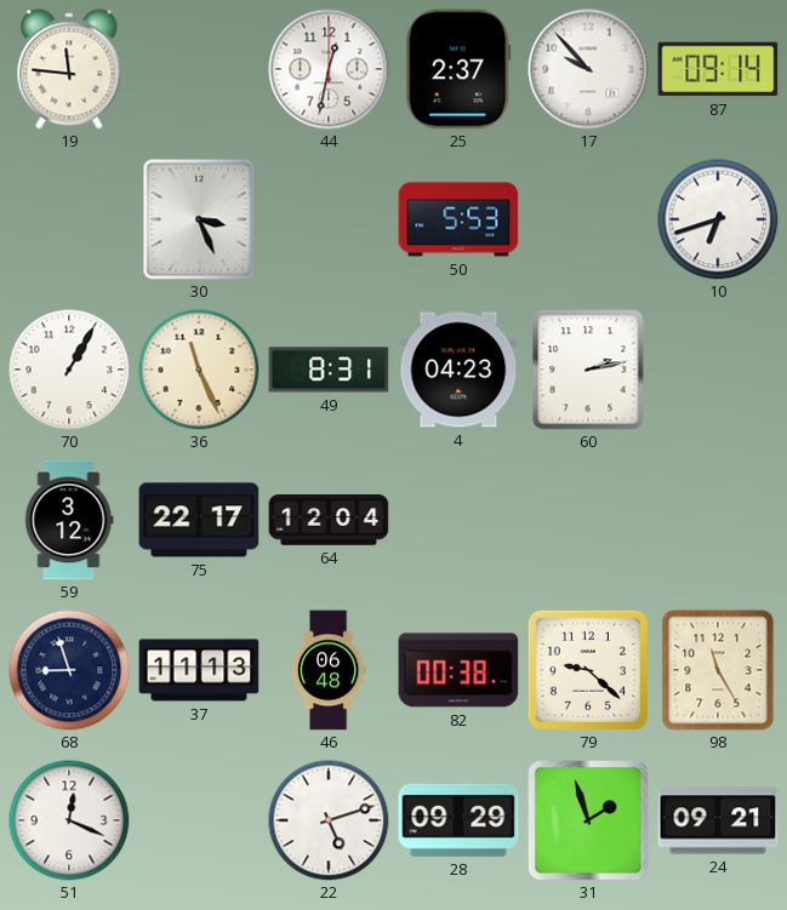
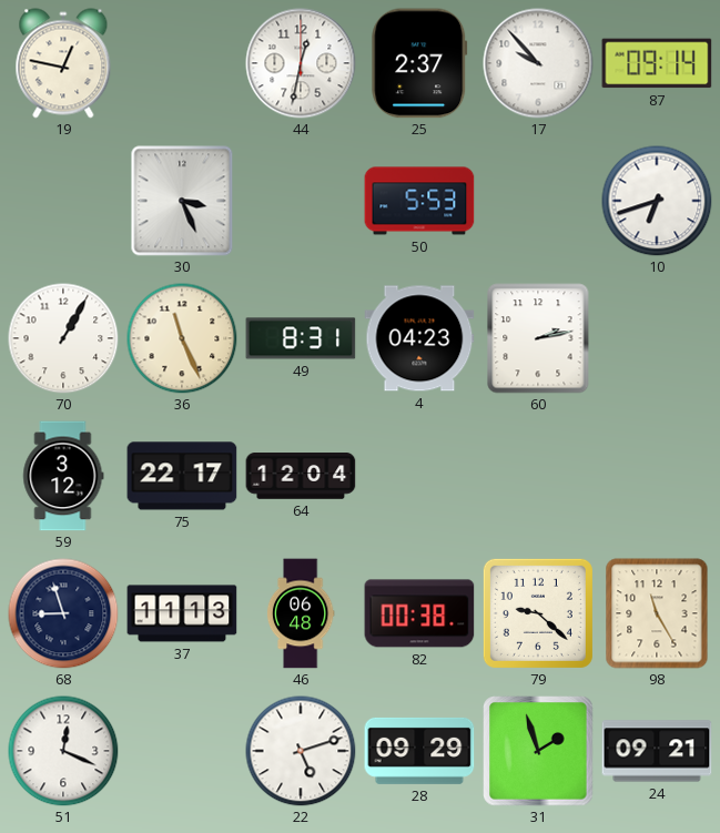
19: 11:46 -> 12:47
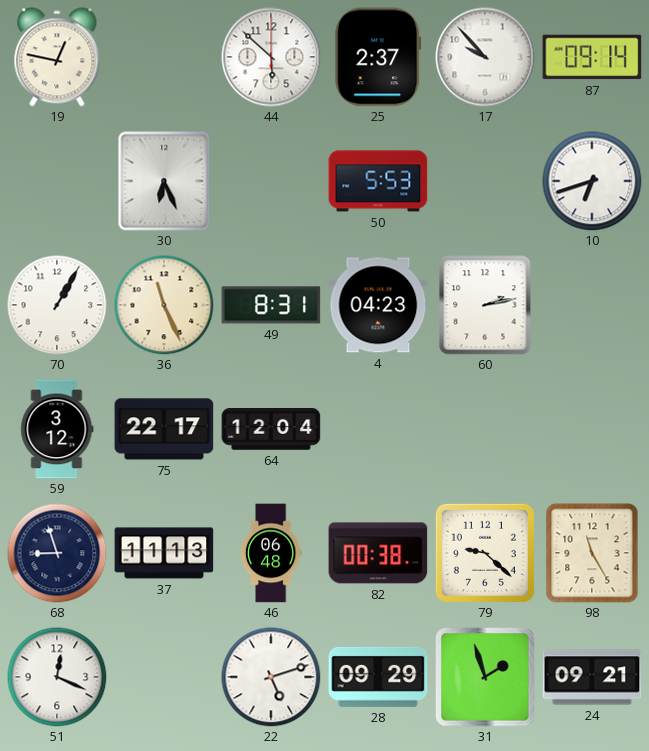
44: 12:32 -> 5:52
30: 3:26 -> 6:26
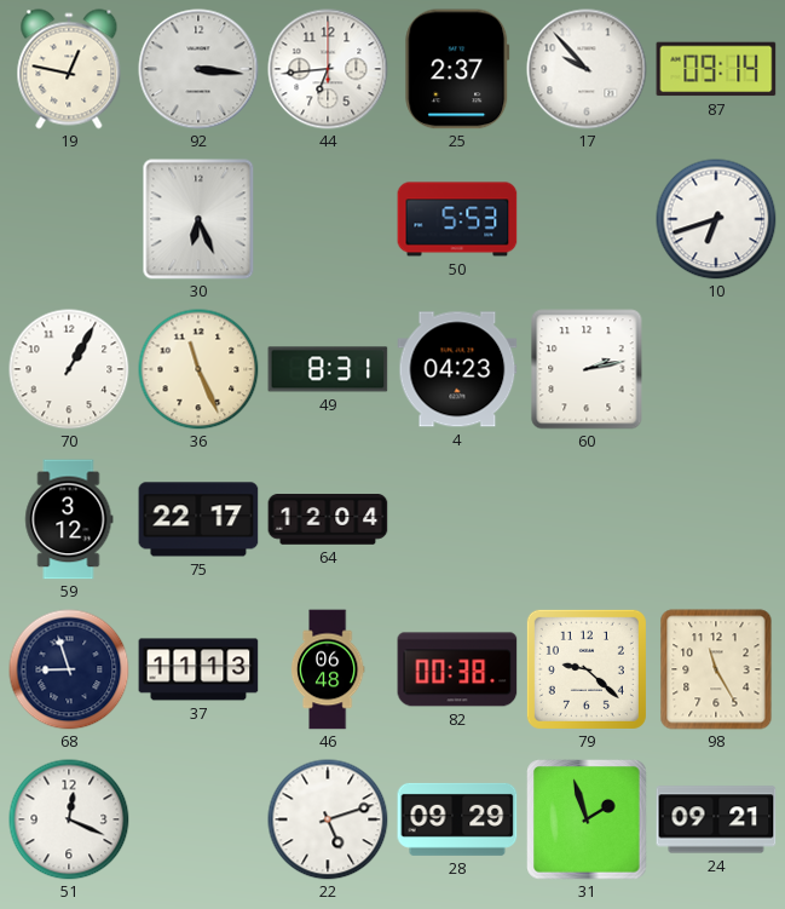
92: none -> 3:16
44: 5:52 -> 6:44
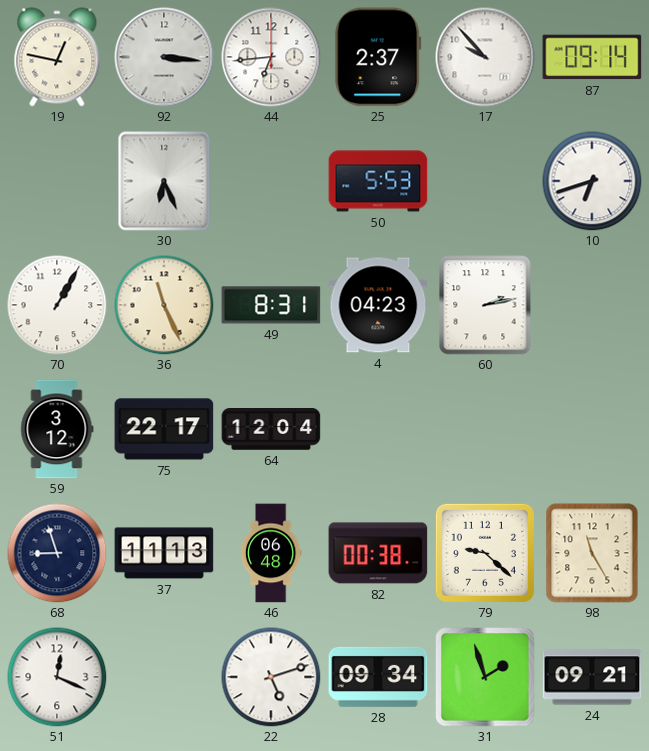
28: 09:29 -> 09:34
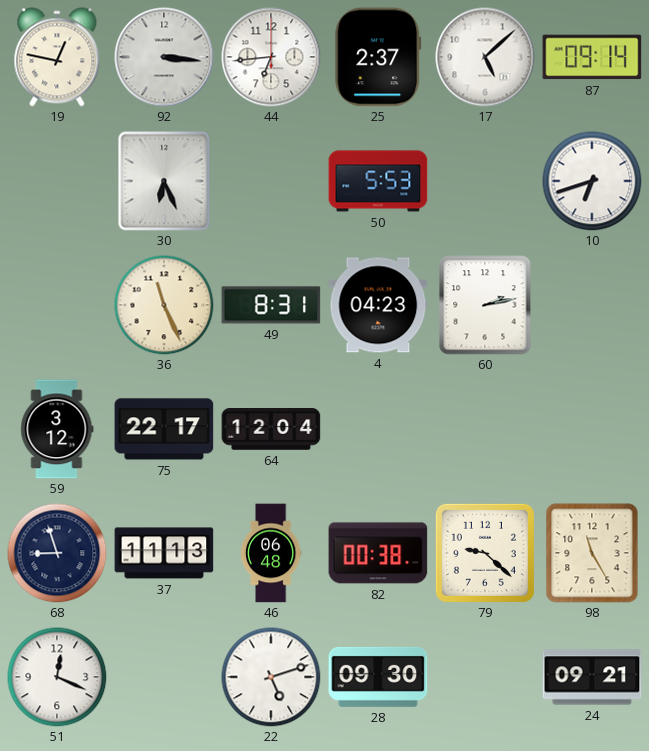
17: 9:53 -> 5:08
70: 1:05 -> none
28: 09:34 -> 09:30
31: 1:57 -> none
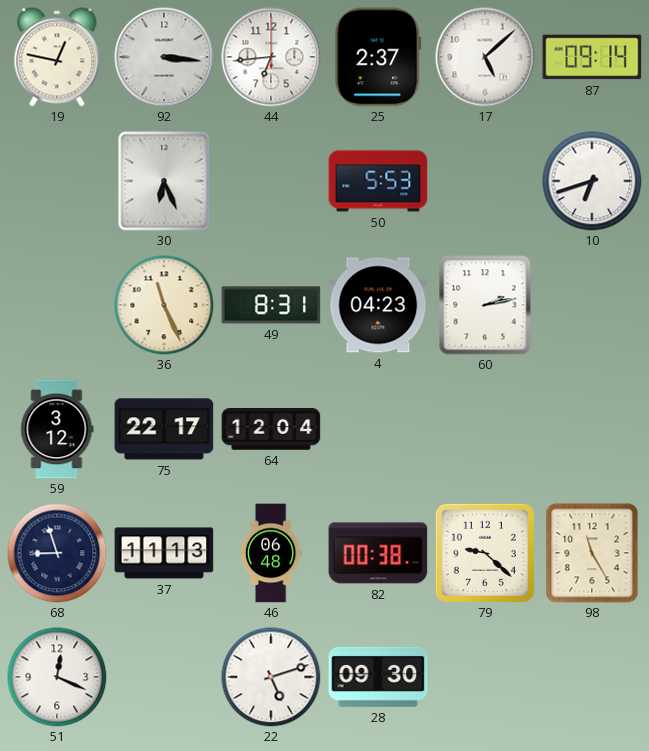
24: 09:21 -> none
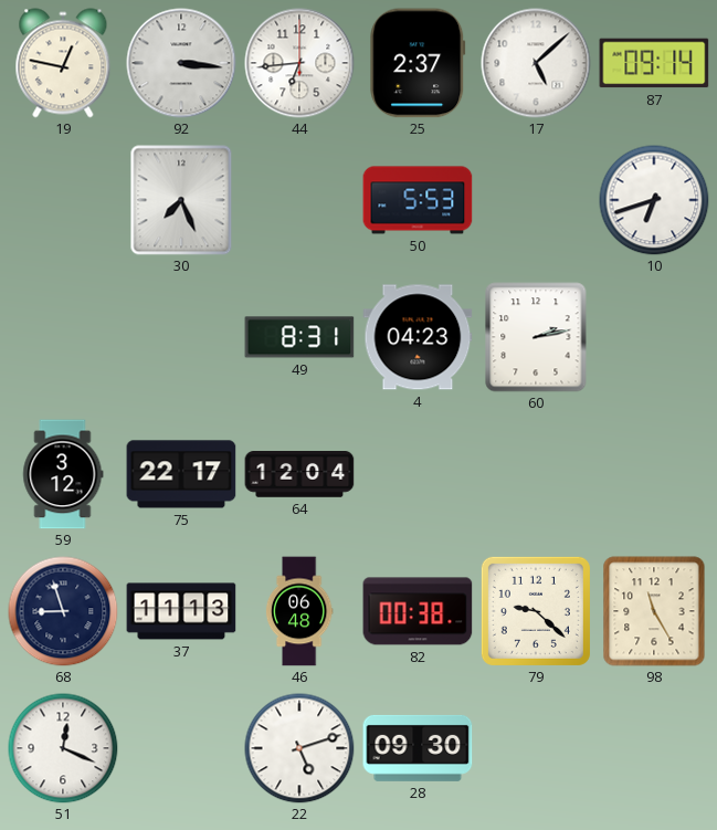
30: 6:26 -> 7:26
36: 11:26 -> none
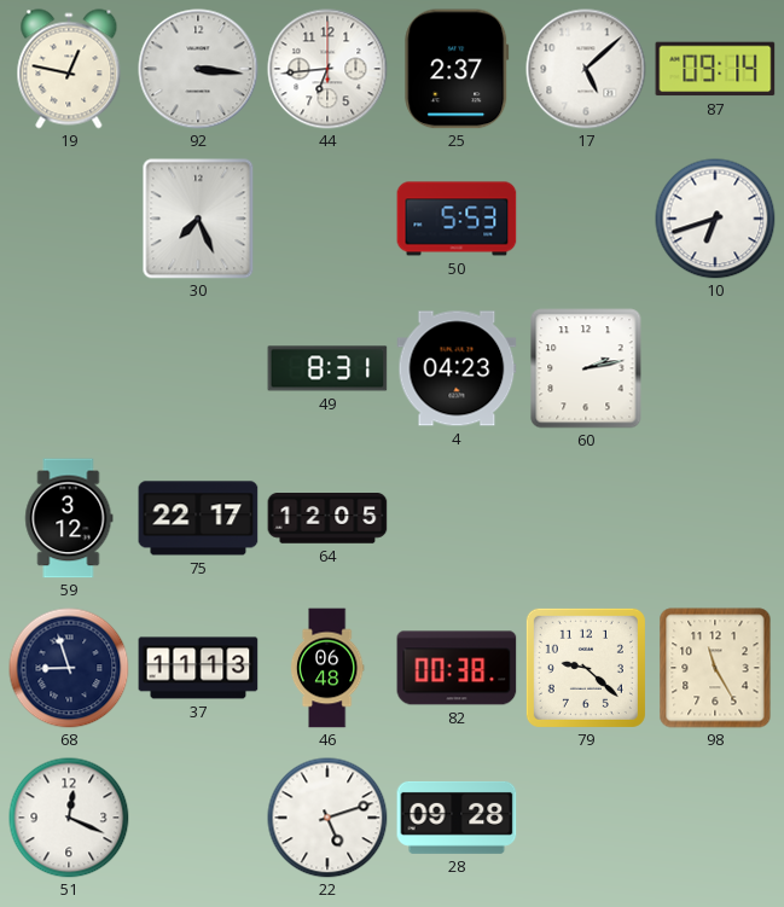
64: 12:04 -> 12:05
28: 09:30 -> 09:28
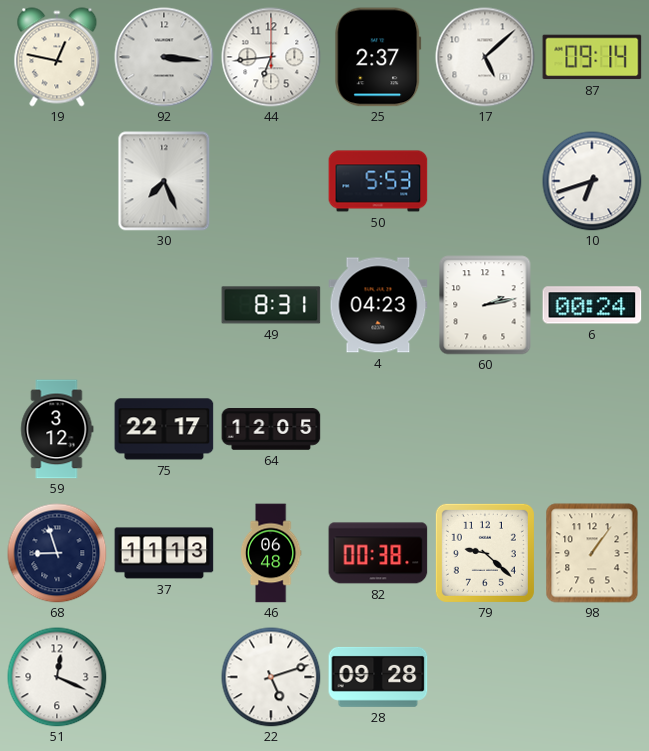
6: none -> 00:24
98: 11:25 -> 1:06
